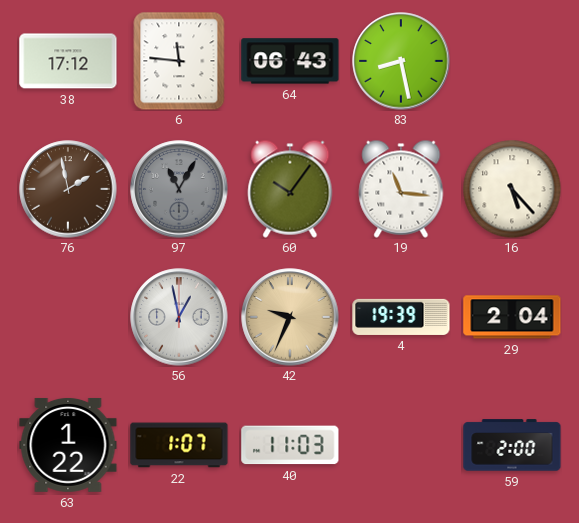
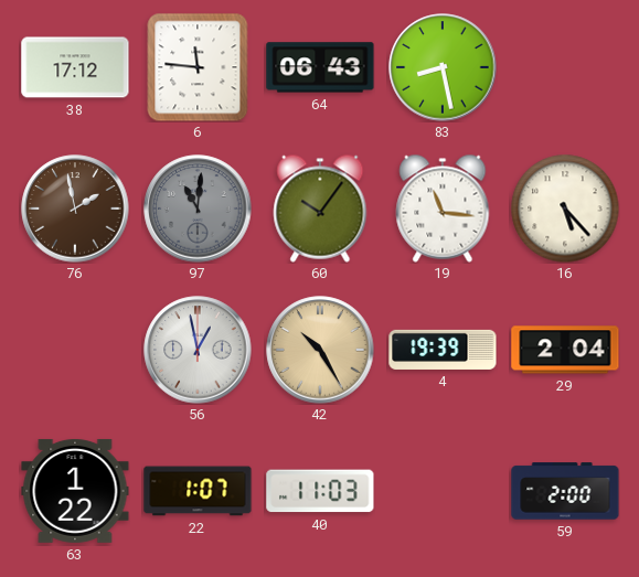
97: 11:05 -> 11:01
42: 9:34 -> 10:25
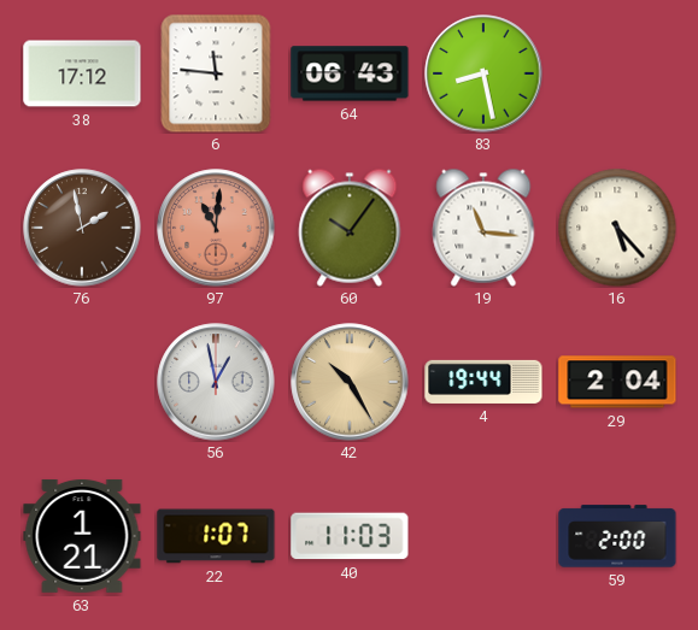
97 dial: grey -> salmon
4: 19:39 -> 19:44
63: 1:22 -> 1:21
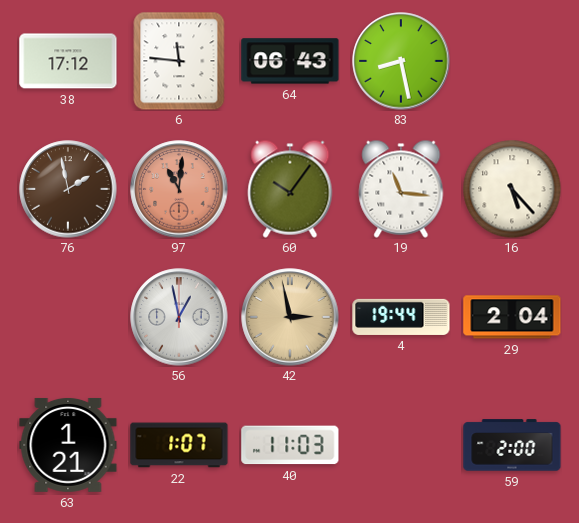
42: 10:25 -> 2:58
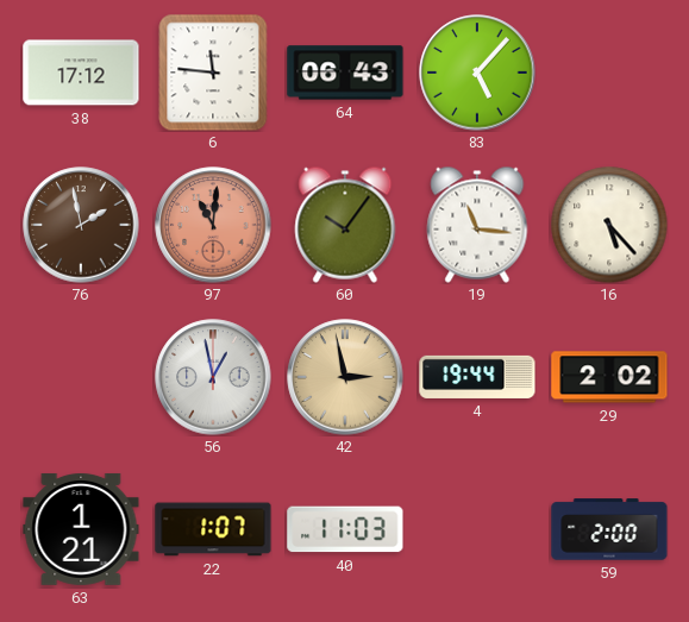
83: 8:28 -> 5:07
29: 2:04 -> 2:02
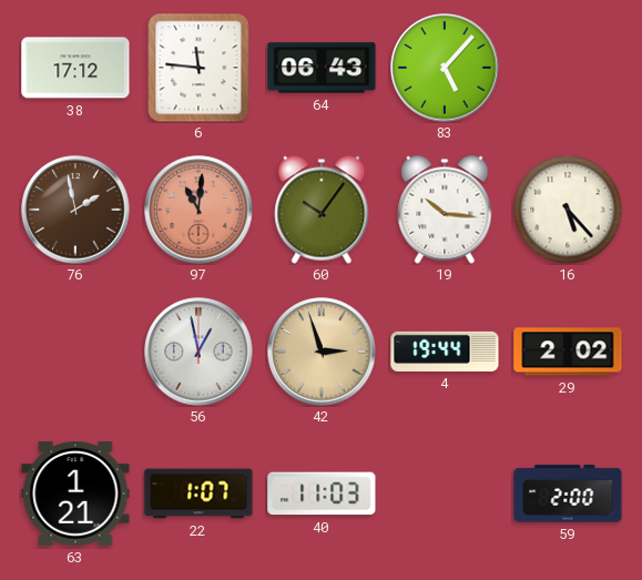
19: 11:16 -> 10:16
42: 2:58 -> 2:57
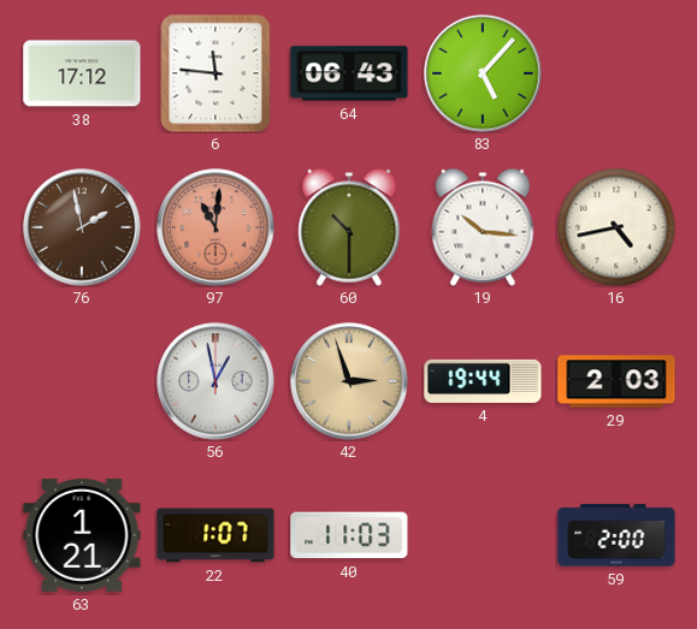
60: 10:06 -> 10:30
16: 5:23 -> 4:43
29: 2:02 -> 2:03
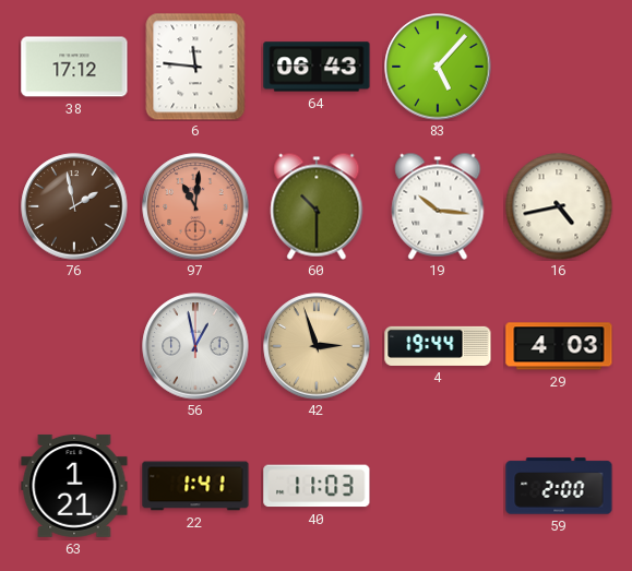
29: 2:03 -> 4:03
22: 1:07 -> 1:41
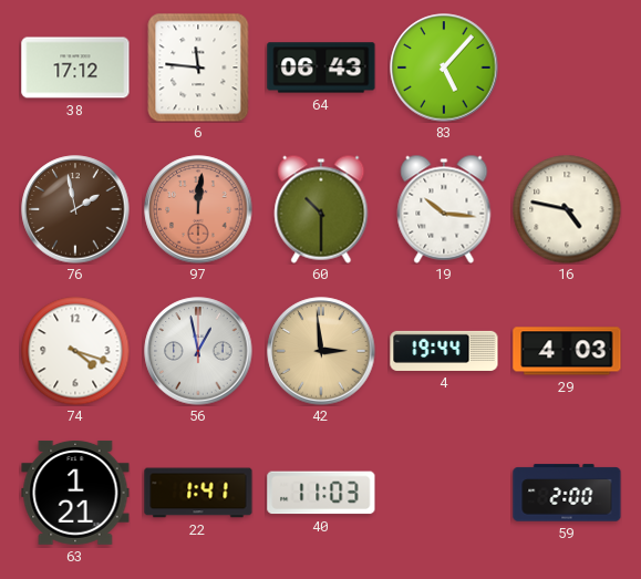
97: 11:01 -> 12:01
16: 4:43 -> 4:47
74: none -> 4:18
42: 2:57 -> 2:59
